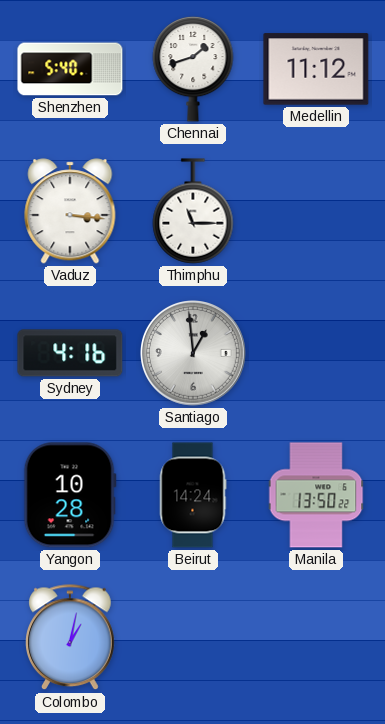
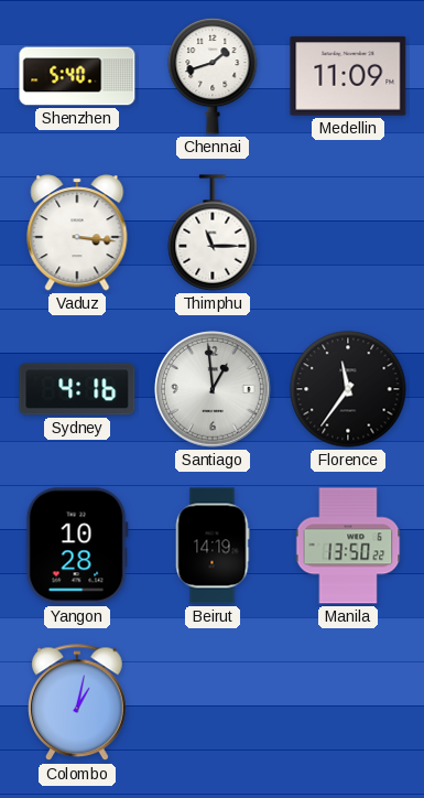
Medellin: 11:12 -> 11:09
Florence: none -> 11:36
Beirut: 14:24 -> 14:19
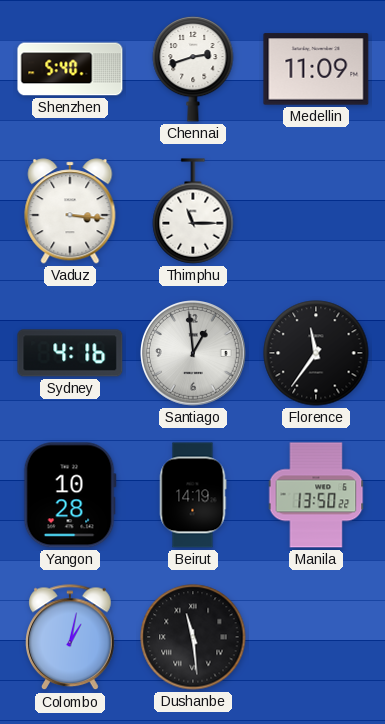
Chennai: 1:42 -> 2:42
Dushanbe: none -> 11:29
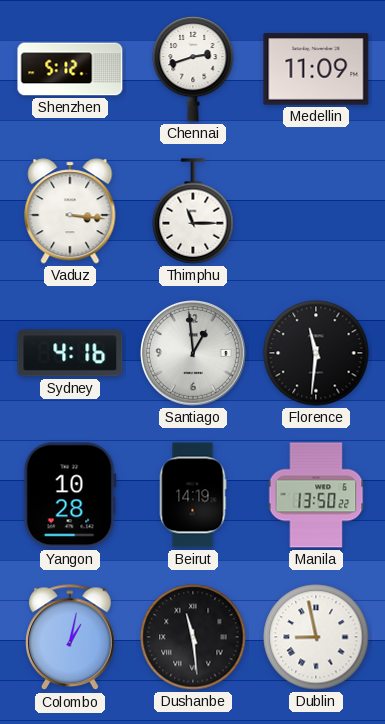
Shenzhen: 5:40 -> 5:12
Florence: 11:36 -> 11:31
Dublin: none -> 8:58
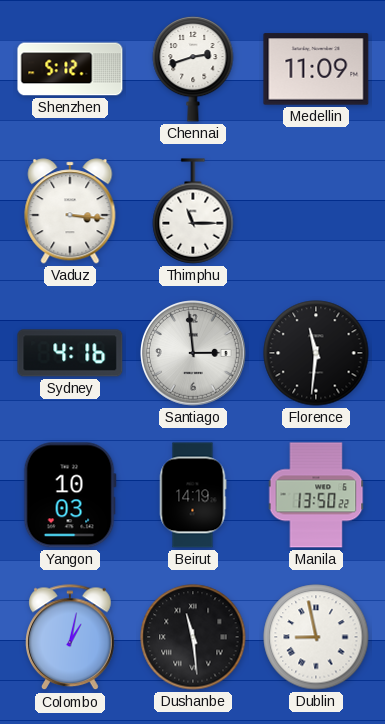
Santiago: 12:59 -> 2:59
Yangon: 10:28 -> 10:03
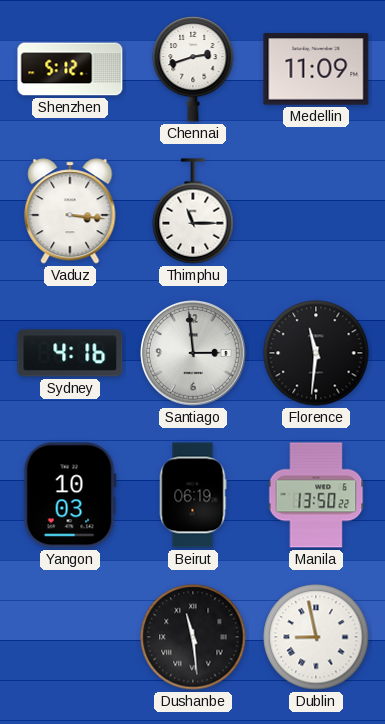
Beirut: 14:19 -> 06:19
Colombo: 1:02 -> none
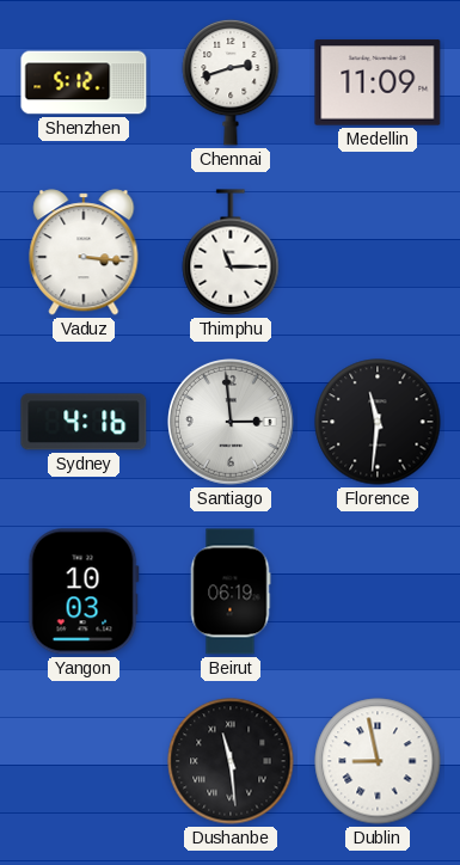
Manila: 13:50 -> none
